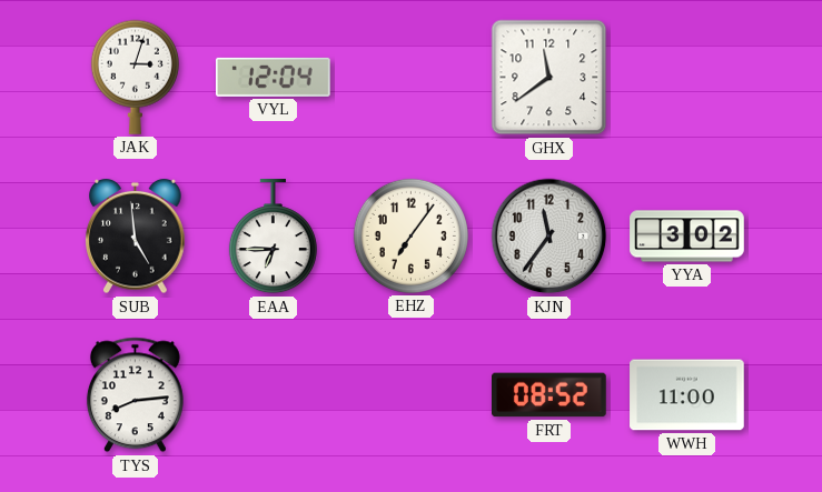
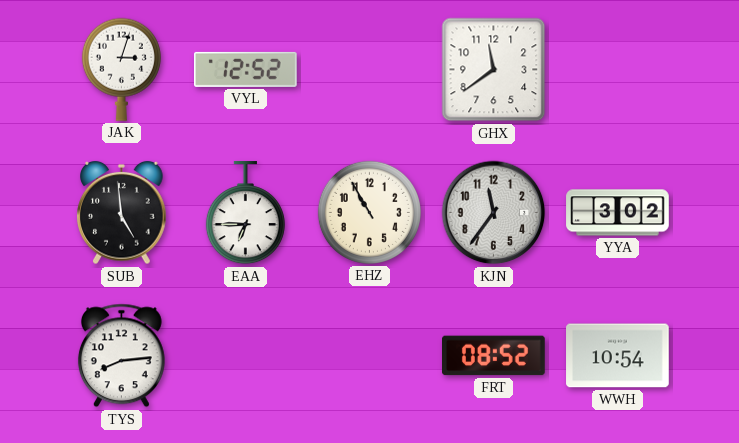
VYL: 12:04 -> 12:52
EHZ: 7:06 -> 10:55
WWH: 11:00 -> 10:54
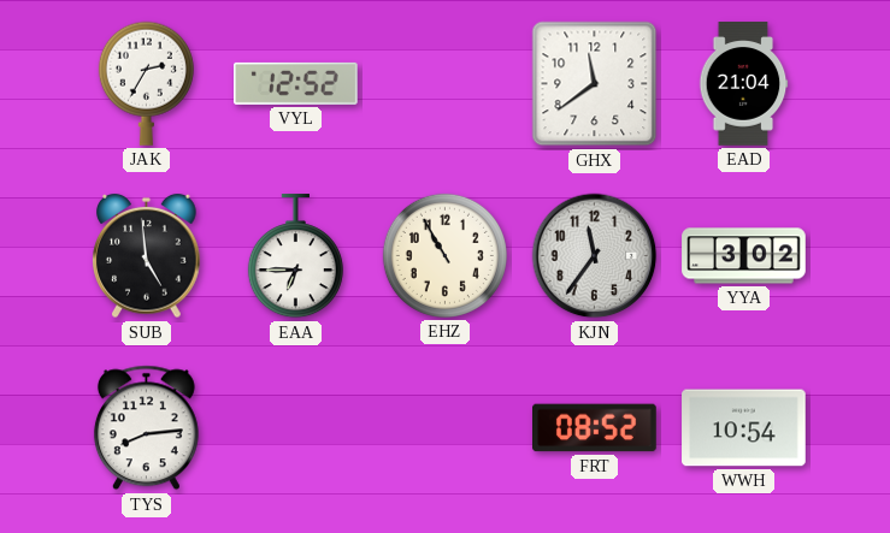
JAK: 3:03 -> 2:35
EAD: none -> 21:04
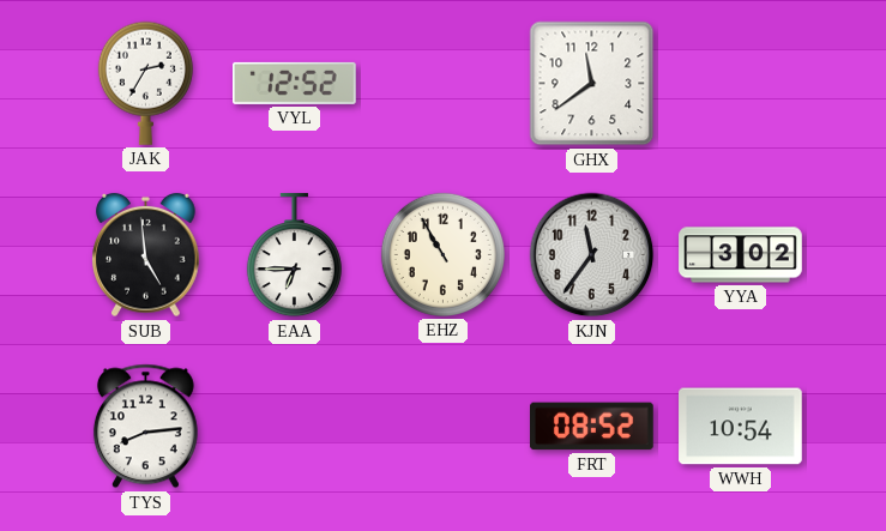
EAD: 21:04 -> none
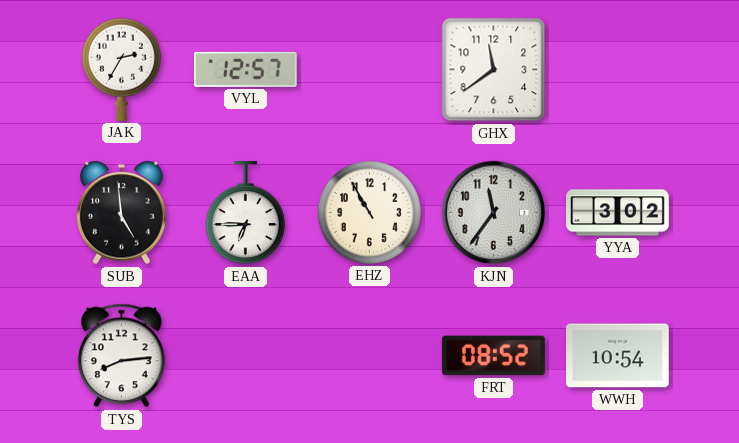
VYL: 12:52 -> 12:57
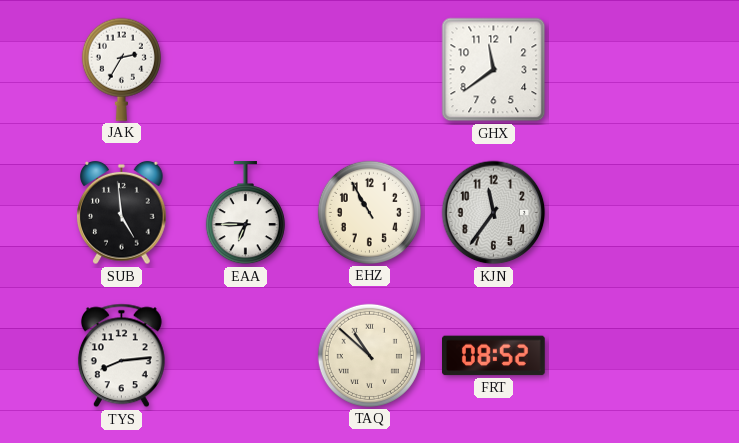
VYL: 12:57 -> none
YYA: 3:02 -> none
TAQ: none -> 10:52
WWH: 10:54 -> none
